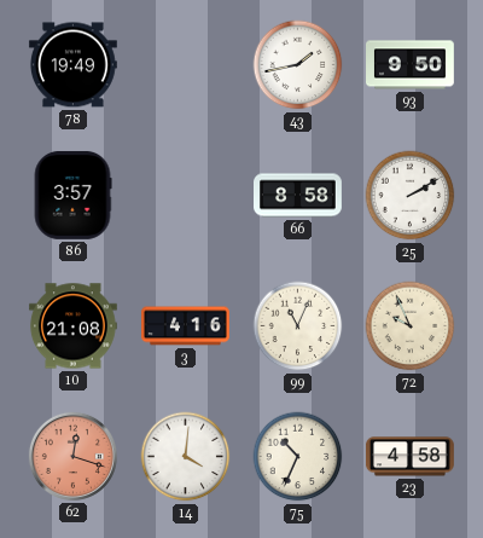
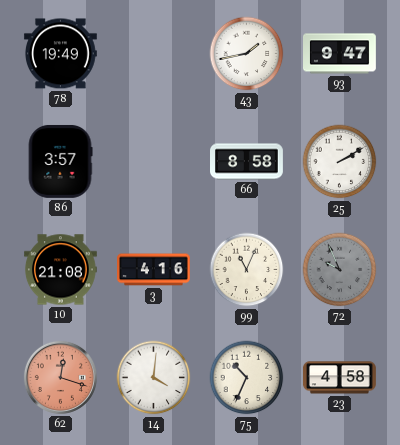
93: 9:50 -> 9:47
72 dial: cream -> grey
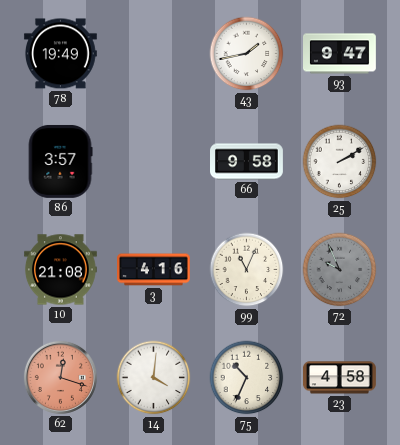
66: 8:58 -> 9:58
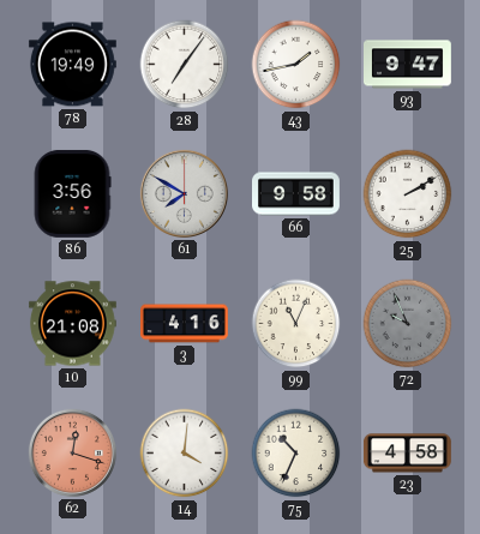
28: none -> 7:06
86: 3:57 -> 3:56
61: none -> 7:50
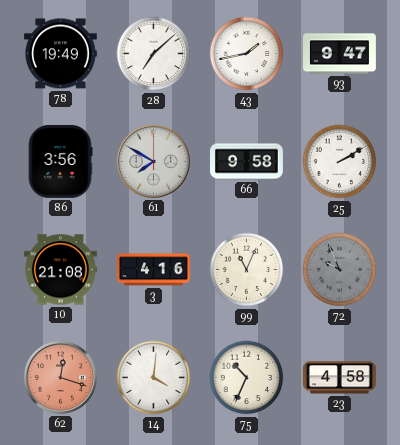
28: 7:06 -> 7:08
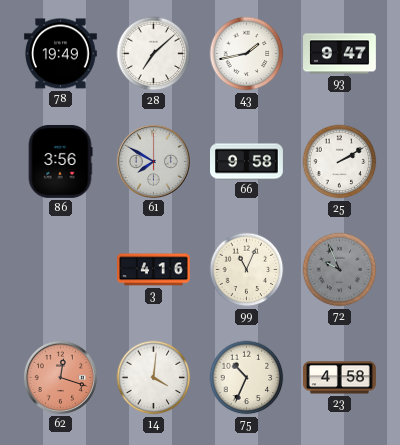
10: 21:08 -> none
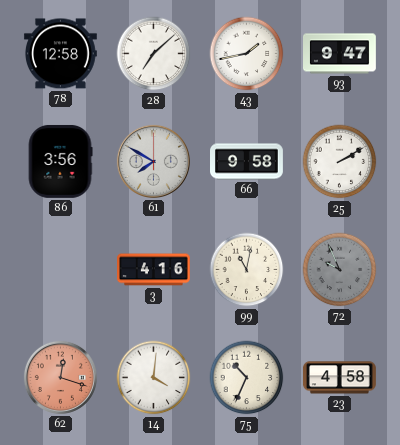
78: 19:49 -> 12:58
99: 11:04 -> 11:02
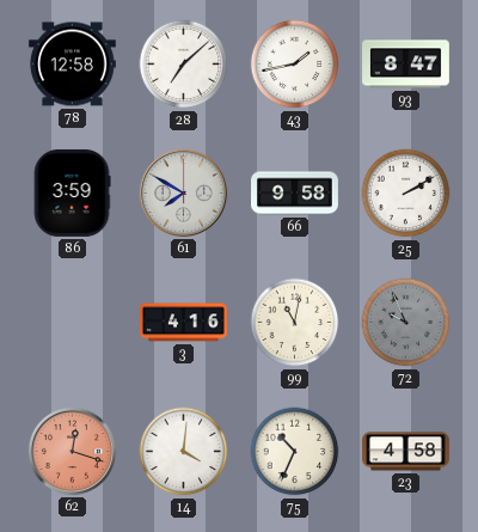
93: 9:47 -> 8:47
86: 3:56 -> 3:59
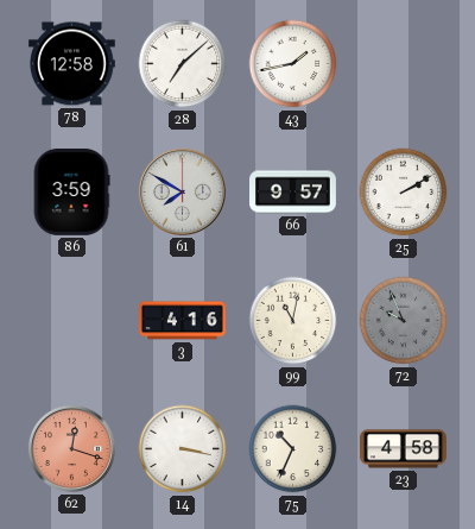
93: 8:47 -> none
66: 9:58 -> 9:57
14: 4:01 -> 3:17
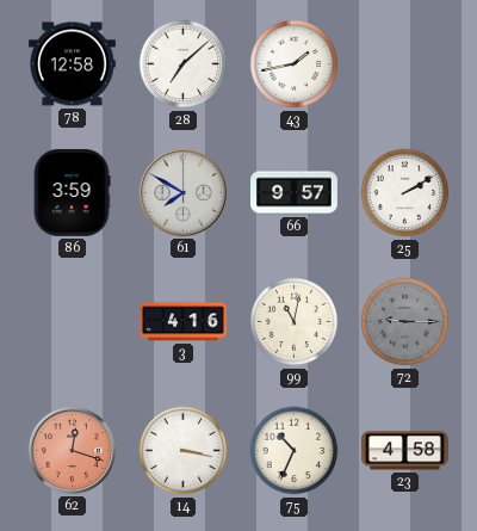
72: 9:56 -> 9:15
